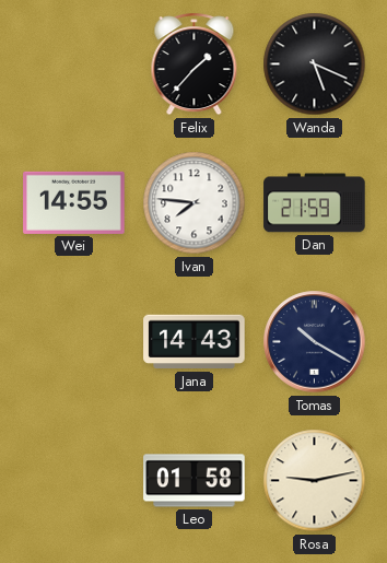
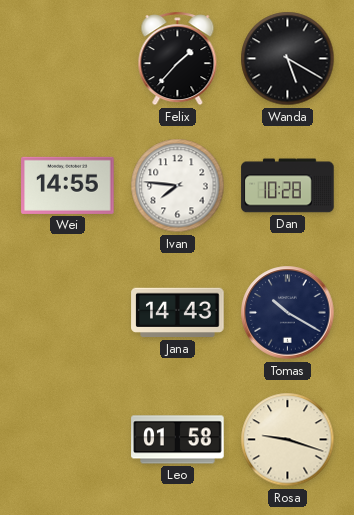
Wanda: 5:19 -> 5:20
Dan: 21:59 -> 10:28
Rosa: 9:13 -> 9:18
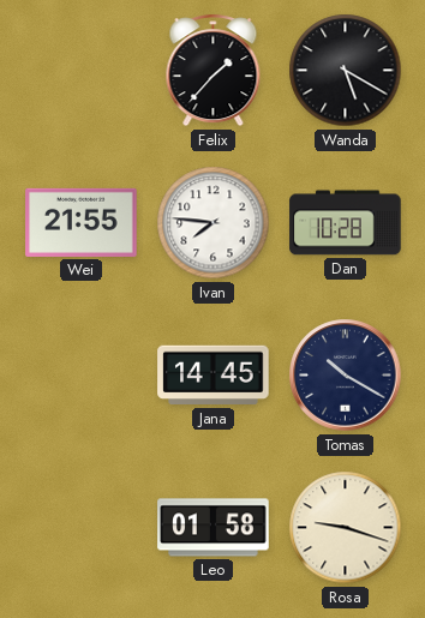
Wei: 14:55 -> 21:55
Jana: 14:43 -> 14:45
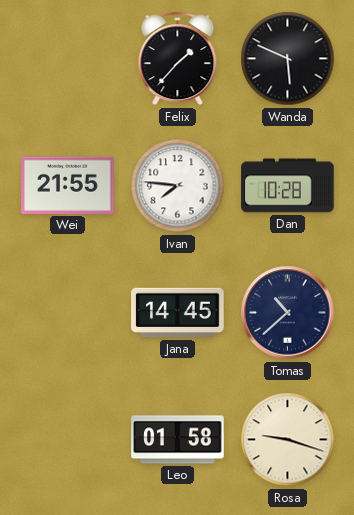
Wanda: 5:20 -> 5:49
Tomas: 10:20 -> 10:38
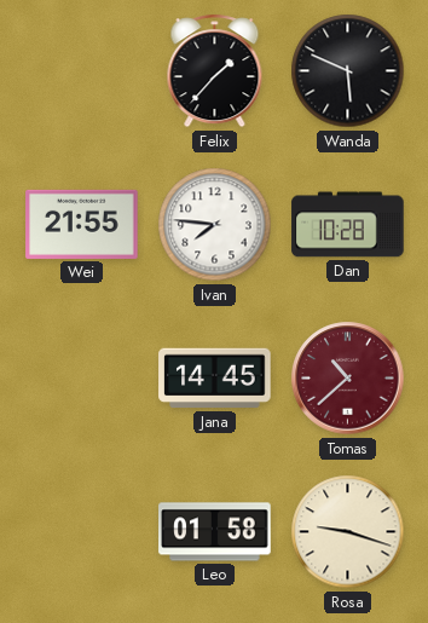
Tomas dial: navy -> burgundy
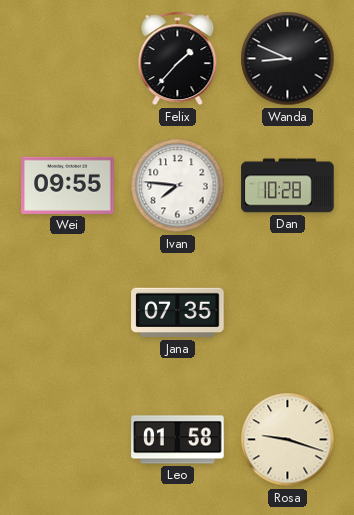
Wanda: 5:49 -> 8:49
Wei: 21:55 -> 09:55
Jana: 14:45 -> 07:35
Tomas: 10:38 -> none
